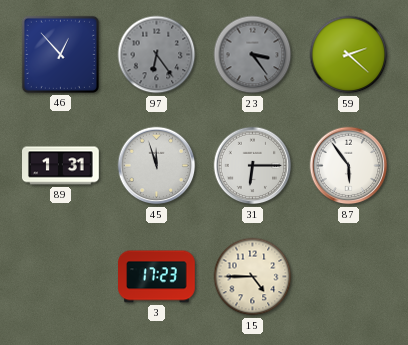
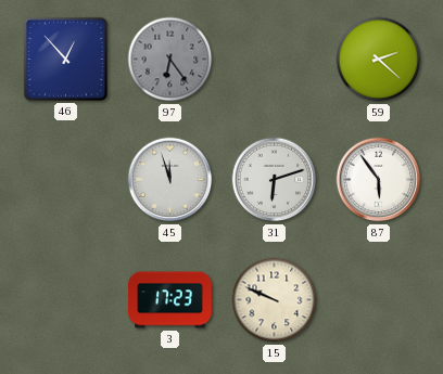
23: 3:24 -> none
89: 1:31 -> none
31: 6:15 -> 6:12
15: 4:45 -> 9:49
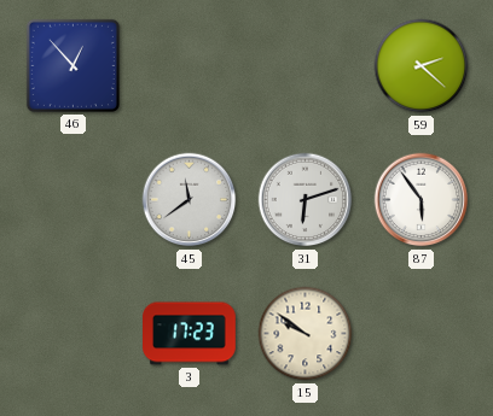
97: 6:24 -> none
45: 11:57 -> 11:39
15: 9:49 -> 9:51
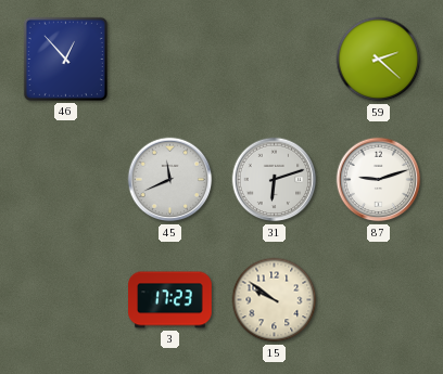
45: 11:39 -> 11:41
87: 5:54 -> 9:12
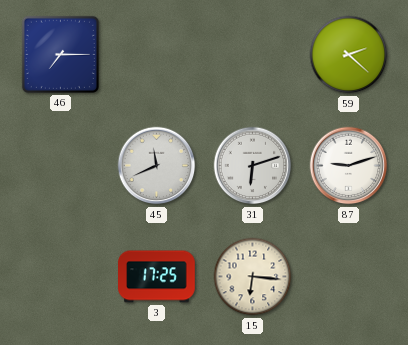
46: 12:53 -> 7:15
3: 17:23 -> 17:25
15: 9:51 -> 6:16
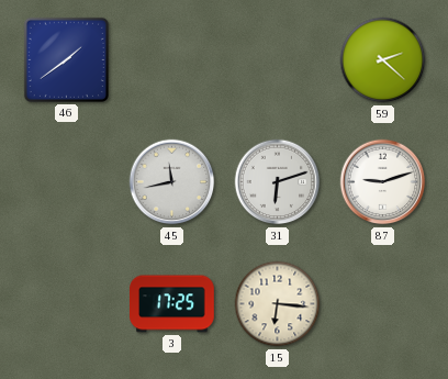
46: 7:15 -> 1:39
45: 11:41 -> 11:43
